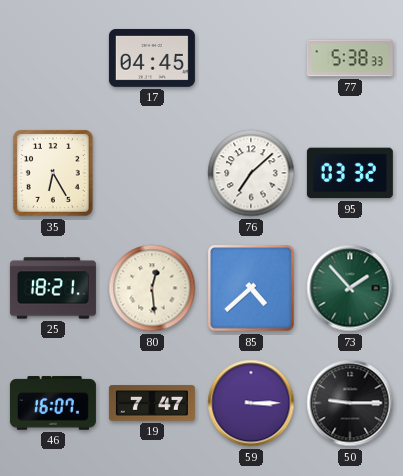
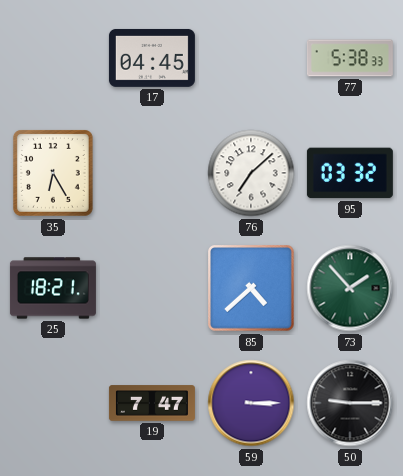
80: 12:29 -> none
46: 16:07 -> none
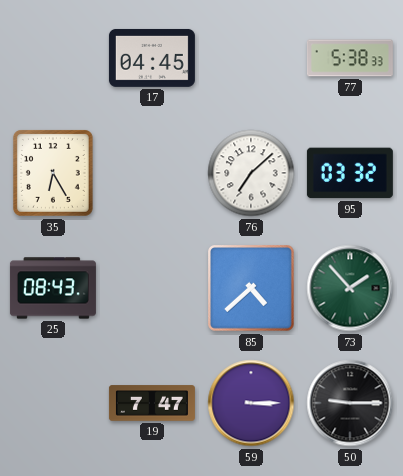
25: 18:21 -> 08:43
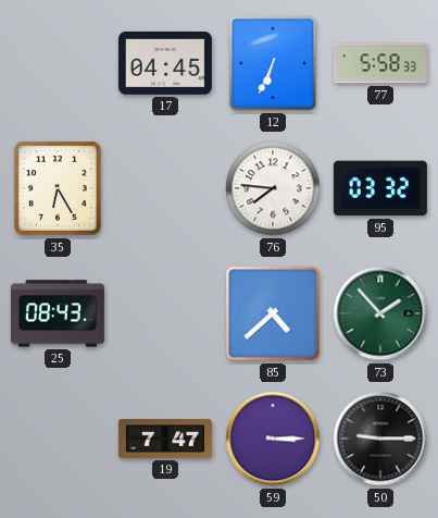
12: none -> 6:34
77: 5:38 -> 5:58
76: 7:08 -> 7:46
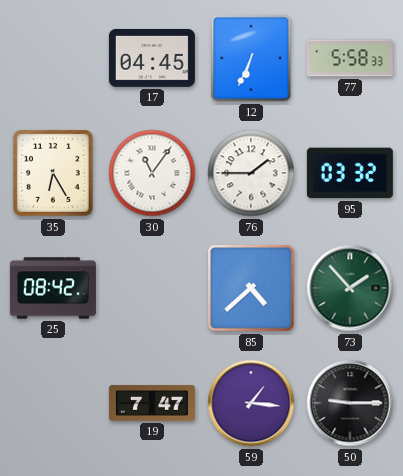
30: none -> 11:06
76: 7:46 -> 1:45
25: 08:43 -> 08:42
59: 3:15 -> 1:16
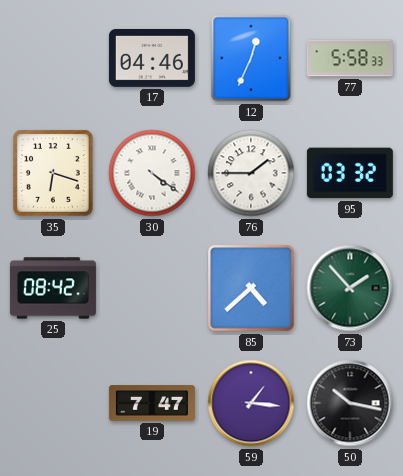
17: 04:45 -> 04:46
12: 6:34 -> 12:34
35: 6:25 -> 6:18
30: 11:06 -> 4:21
50: 9:15 -> 10:17
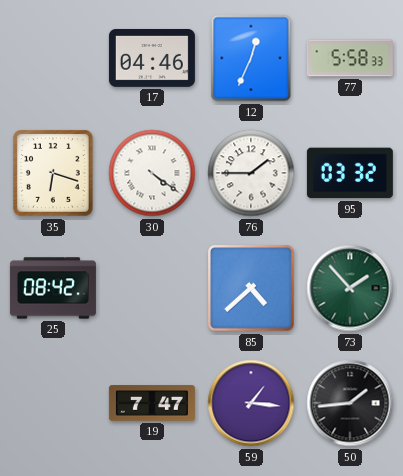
50: 10:17 -> 1:44
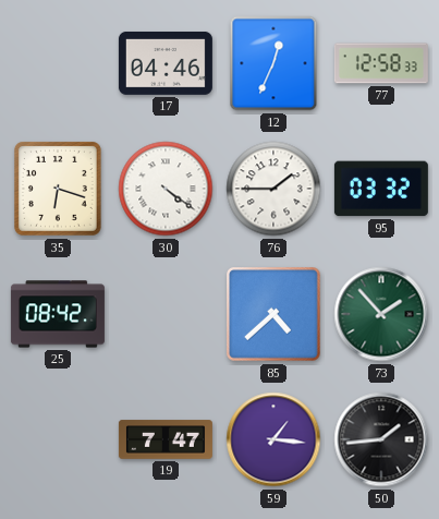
77: 5:58 -> 12:58
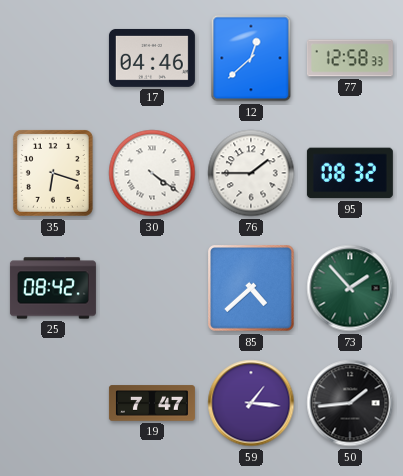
12: 12:34 -> 12:38
95: 03:32 -> 08:32
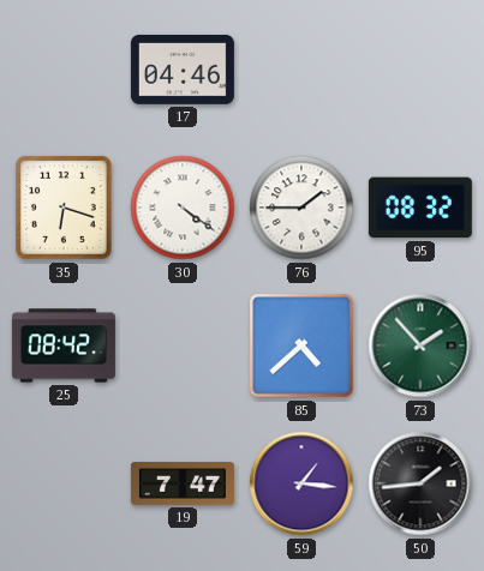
12: 12:38 -> none
77: 12:58 -> none
